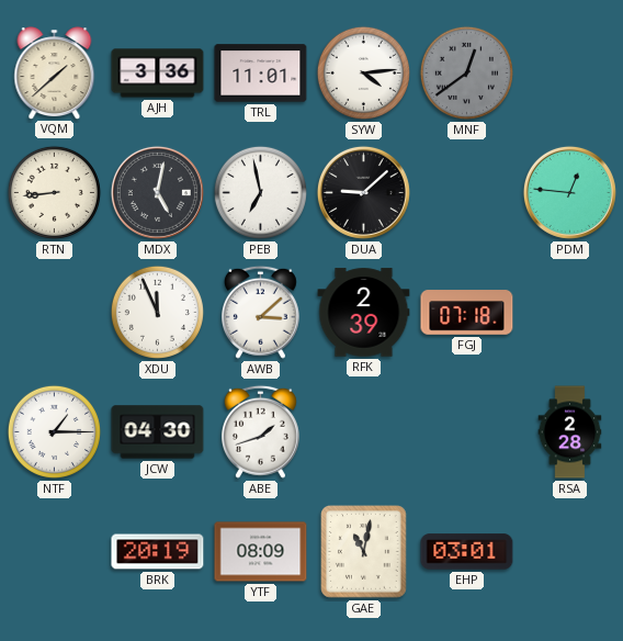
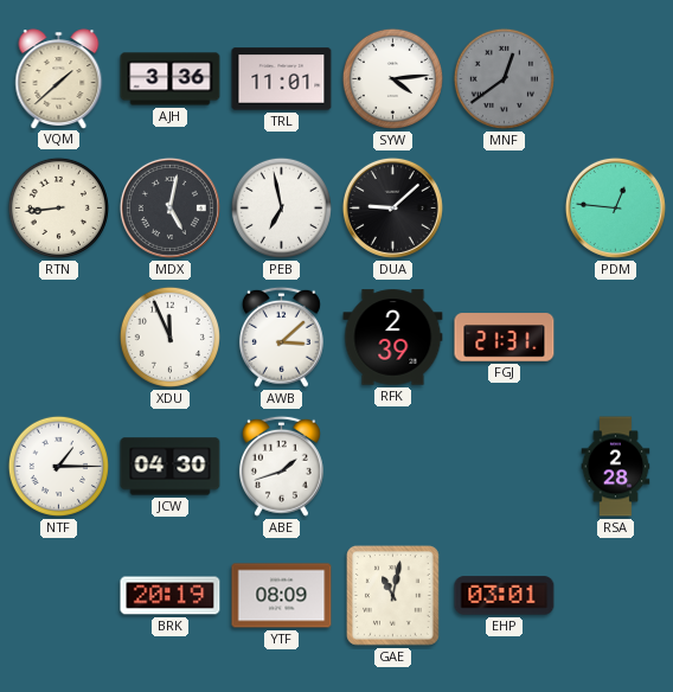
FGJ: 07:18 -> 21:31
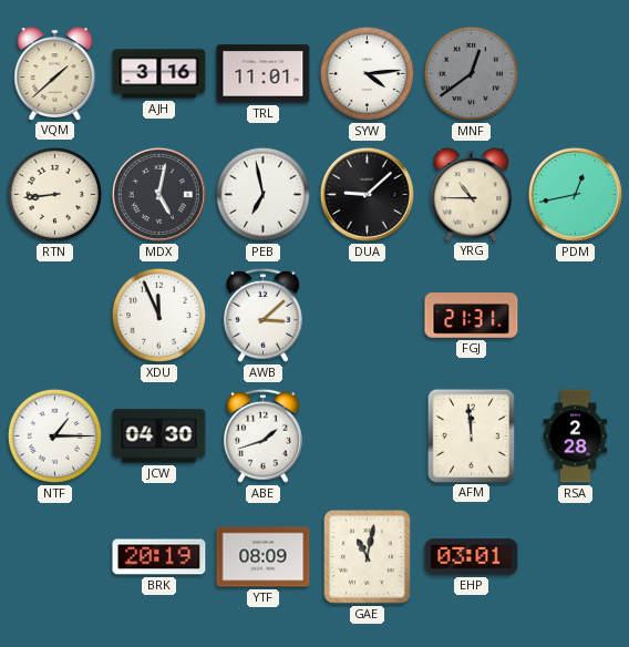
AJH: 3:36 -> 3:16
YRG: none -> 10:45
PDM: 12:46 -> 12:43
RFK: 2:39 -> none
AFM: none -> 11:59
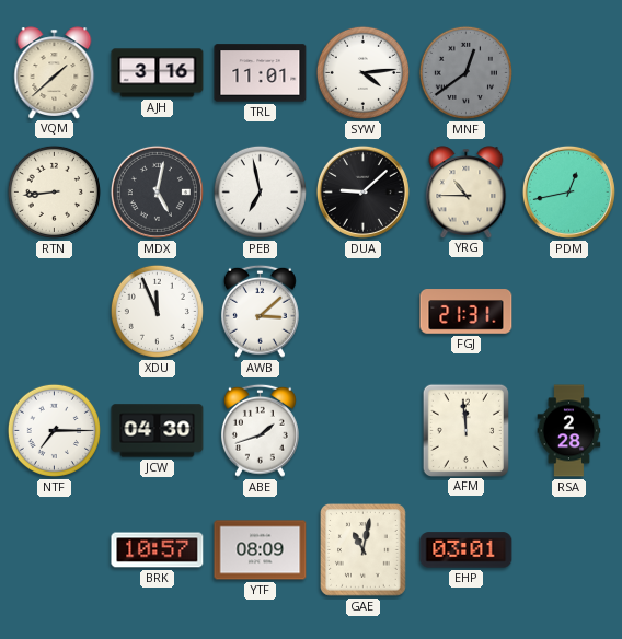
NTF: 1:15 -> 7:15
BRK: 20:19 -> 10:57
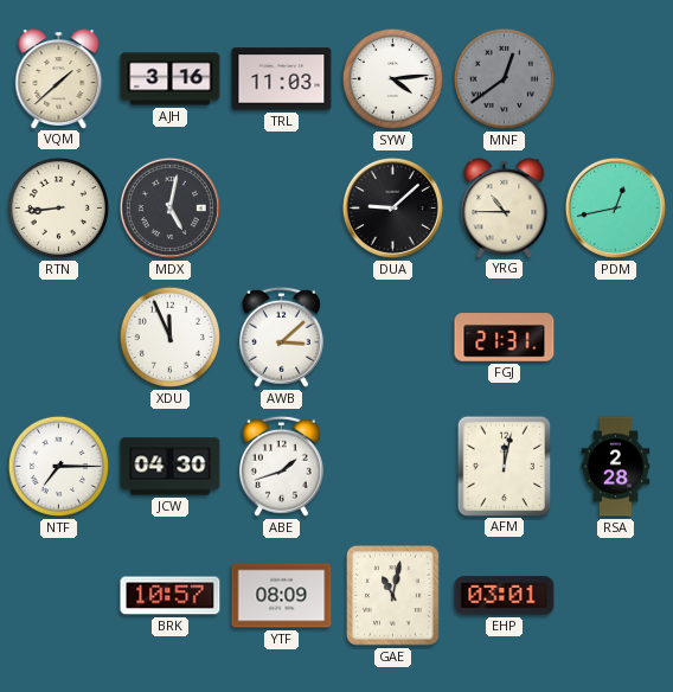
TRL: 11:01 -> 11:03
PEB: 6:58 -> none
AFM: 11:59 -> 12:02
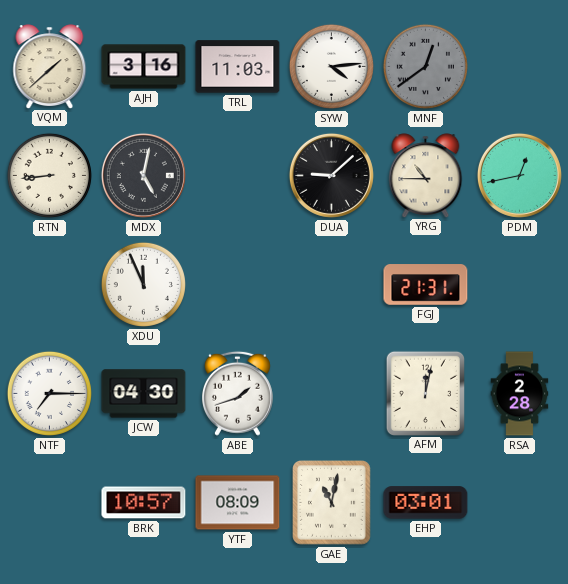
AWB: 3:08 -> none
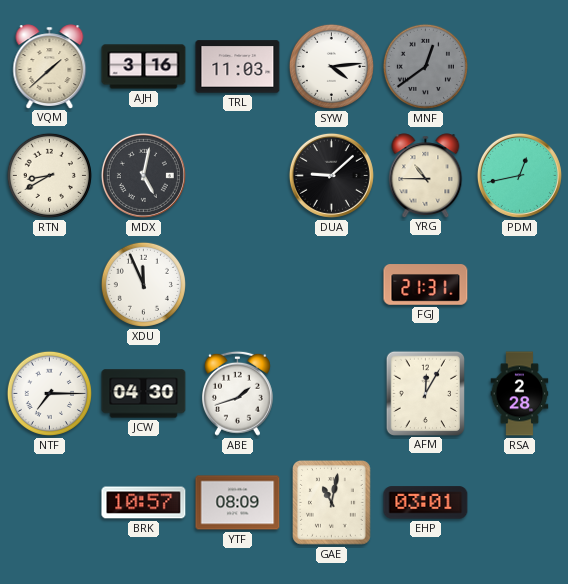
RTN: 8:44 -> 8:40
AFM: 12:02 -> 12:05
